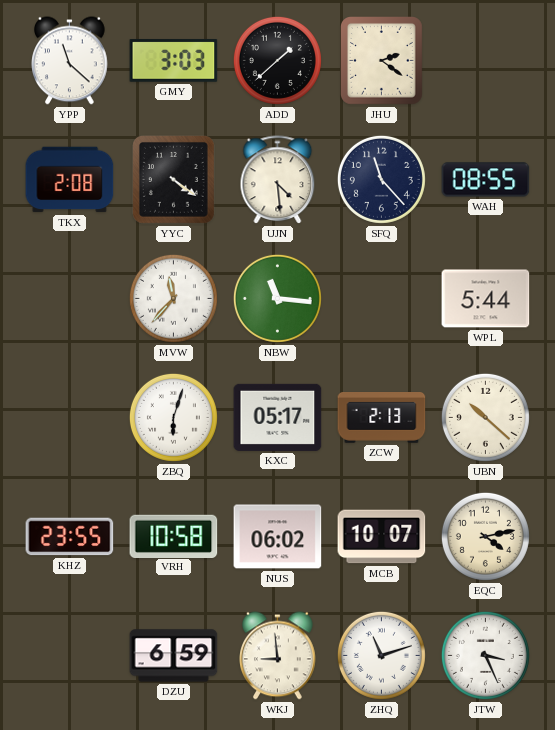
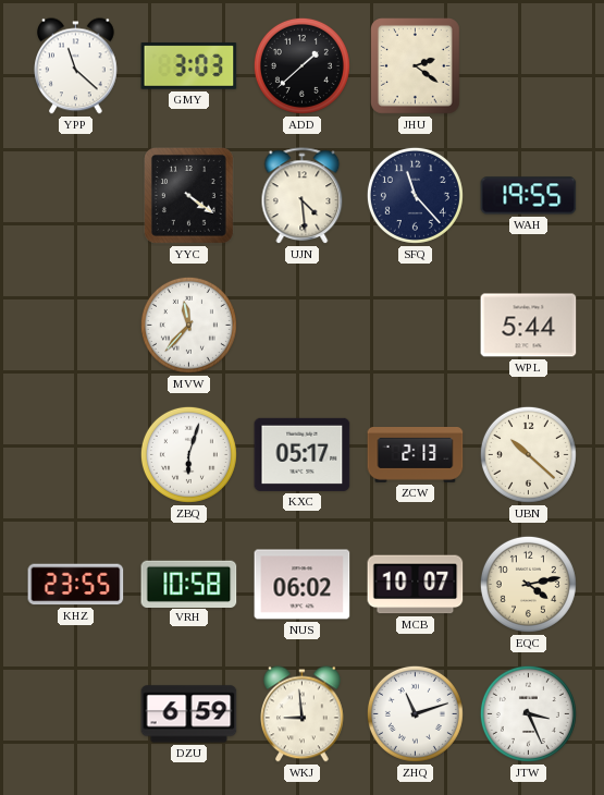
TKX: 2:08 -> none
WAH: 08:55 -> 19:55
NBW: 11:16 -> none
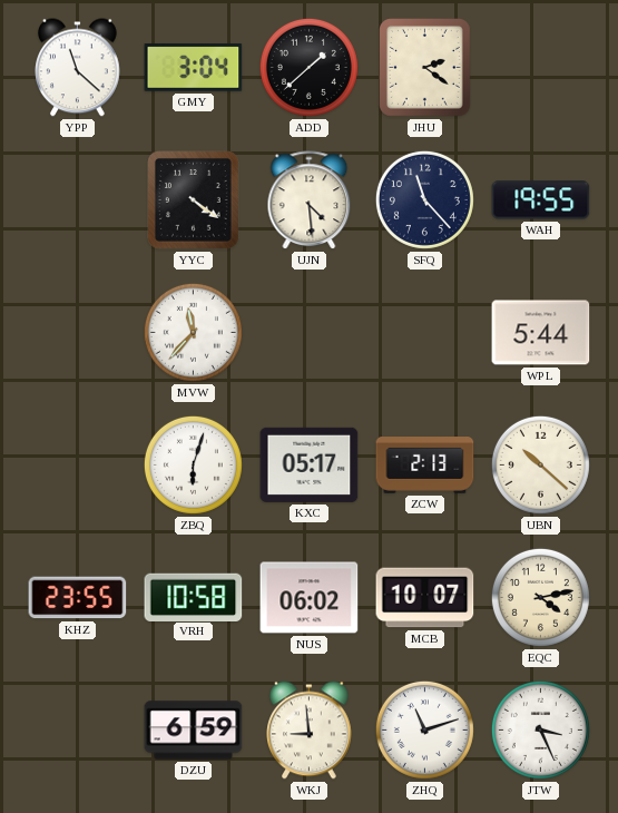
GMY: 3:03 -> 3:04
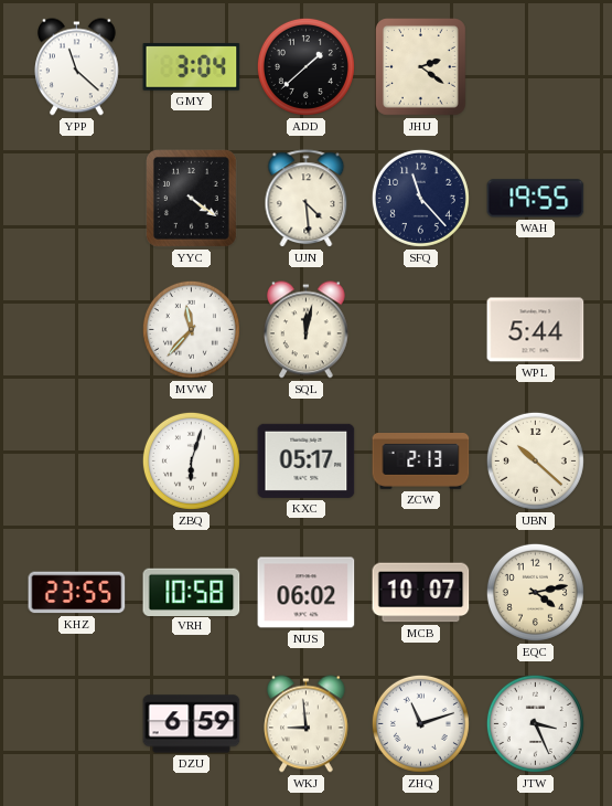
SQL: none -> 12:02
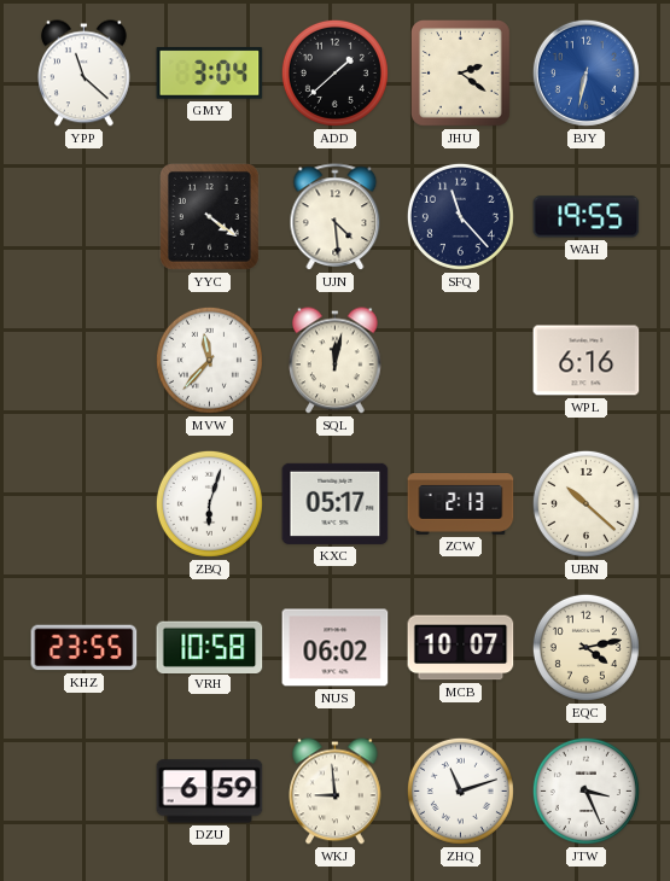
BJY: none -> 6:32
WPL: 5:44 -> 6:16
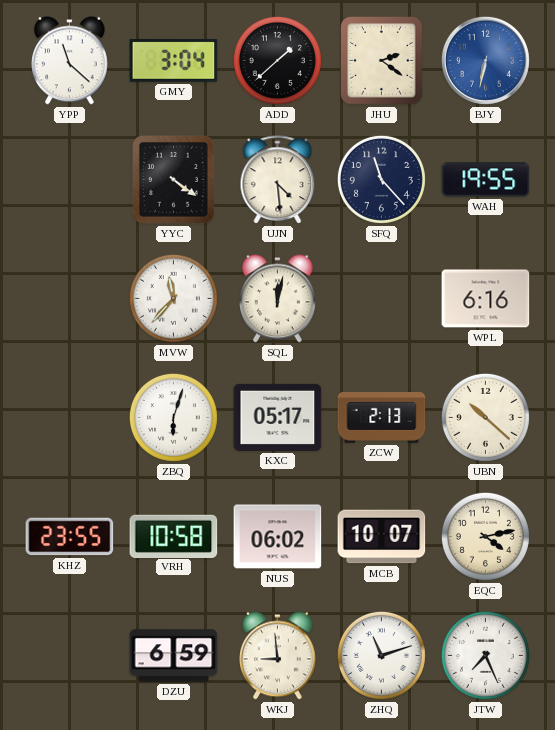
JTW: 3:26 -> 7:26
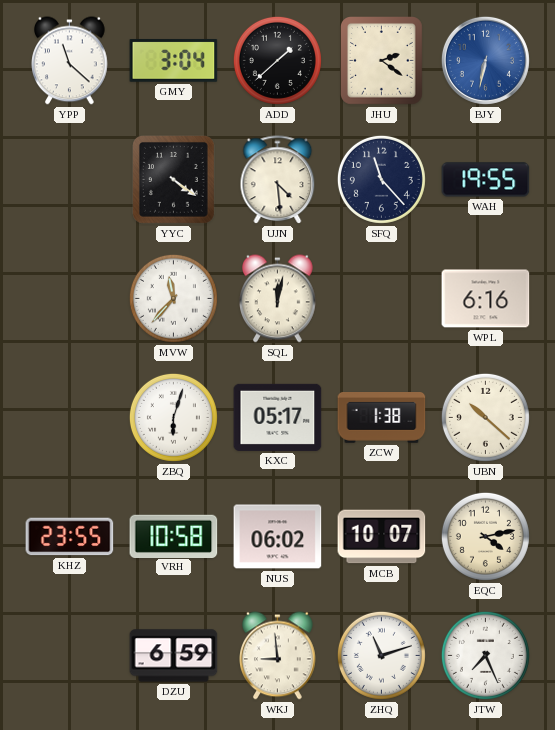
ZCW: 2:13 -> 1:38
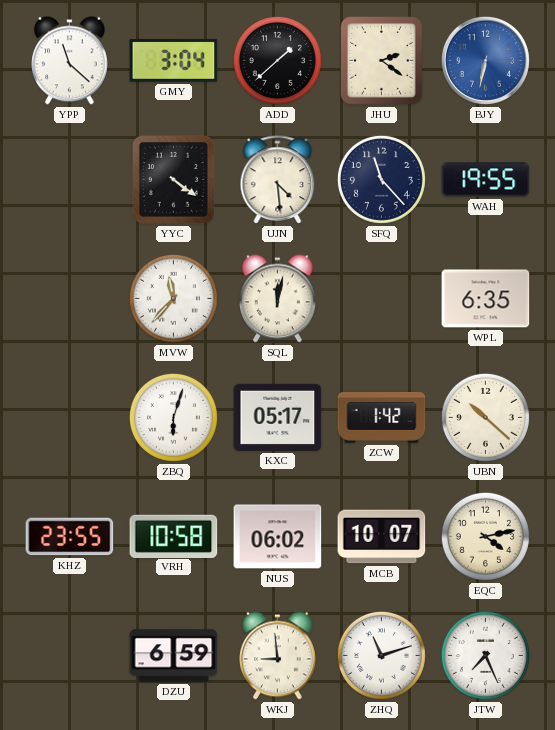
WPL: 6:16 -> 6:35
ZCW: 1:38 -> 1:42
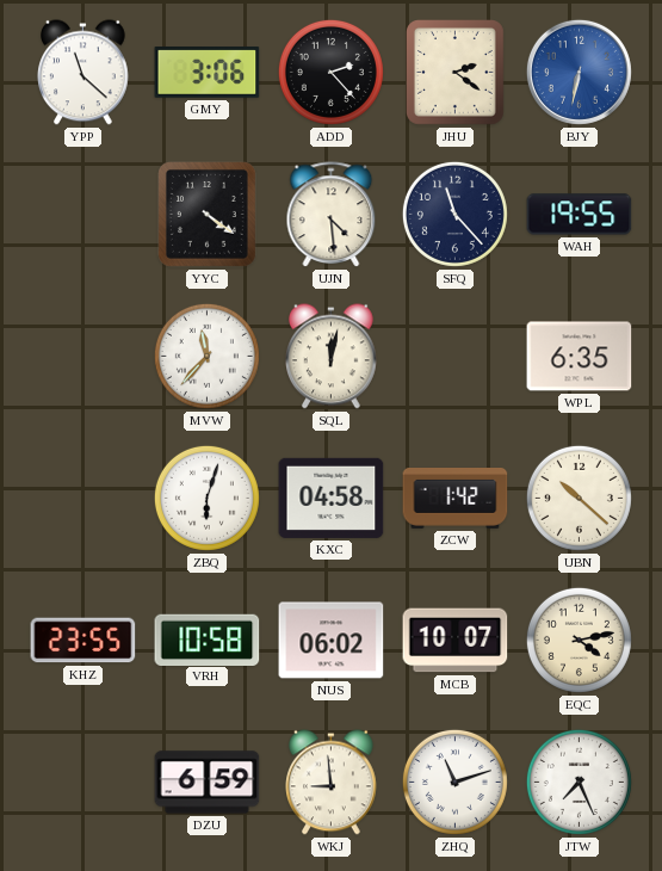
GMY: 3:04 -> 3:06
ADD: 1:38 -> 2:23
KXC: 05:17 -> 04:58
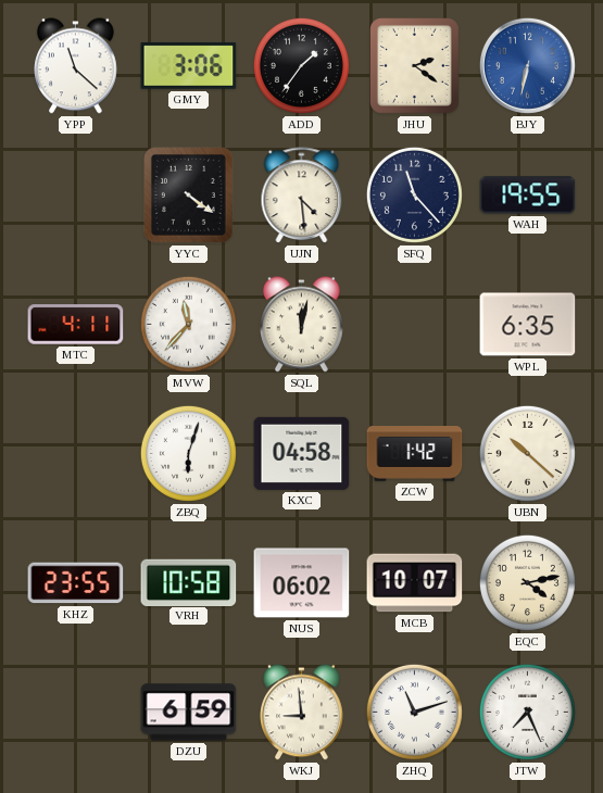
ADD: 2:23 -> 1:36
MTC: none -> 4:11
